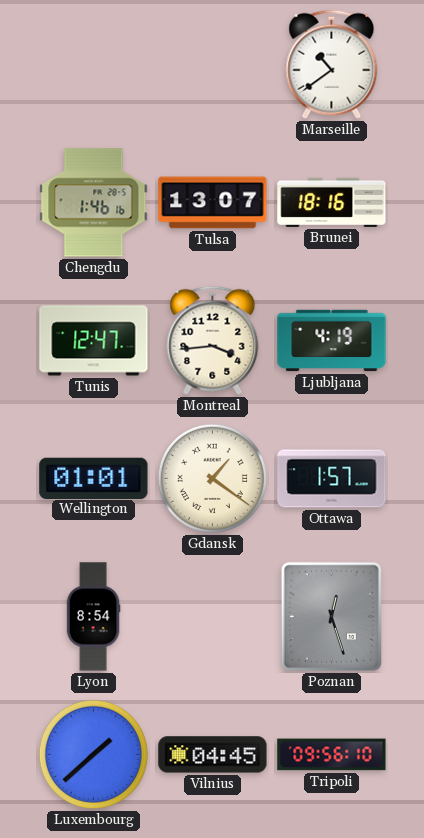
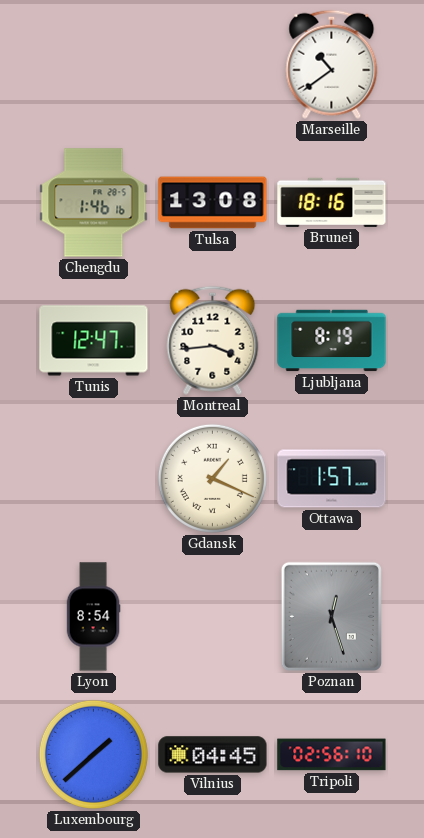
Tulsa: 13:07 -> 13:08
Ljubljana: 4:19 -> 8:19
Wellington: 01:01 -> none
Gdansk: 1:21 -> 1:19
Tripoli: 09:56 -> 02:56
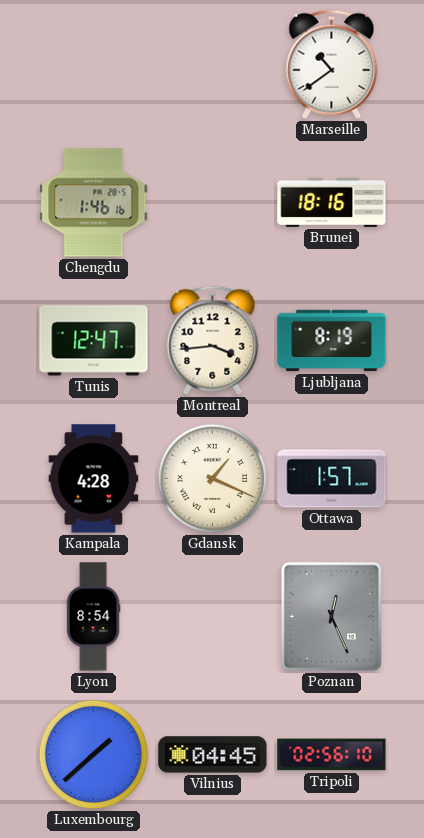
Tulsa: 13:08 -> none
Kampala: none -> 4:28
Poznan: 12:27 -> 12:26
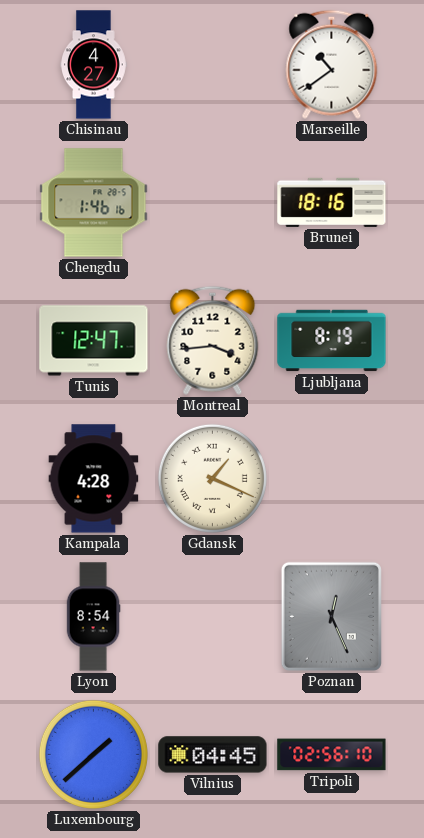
Chisinau: none -> 4:27
Ottawa: 1:57 -> none
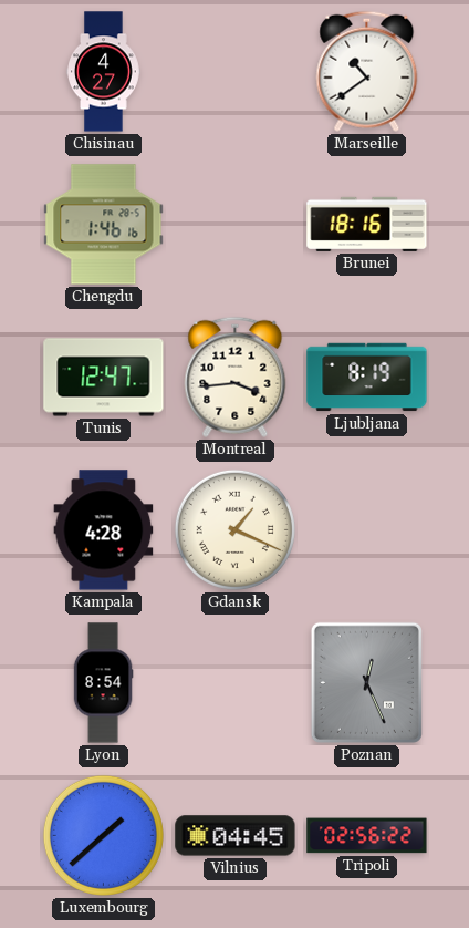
Tripoli: 02:56:10 -> 02:56:22
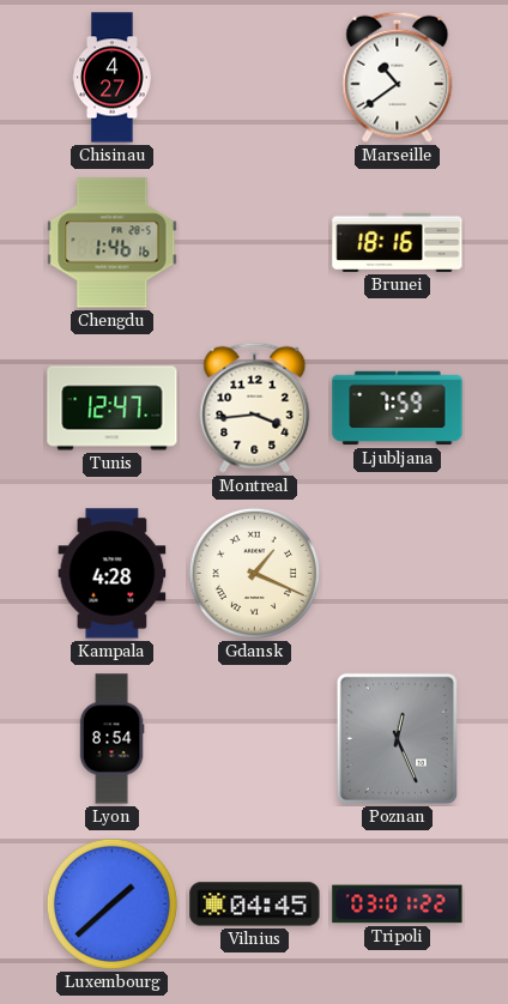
Ljubljana: 8:19 -> 7:59
Tripoli: 02:56 -> 03:01
